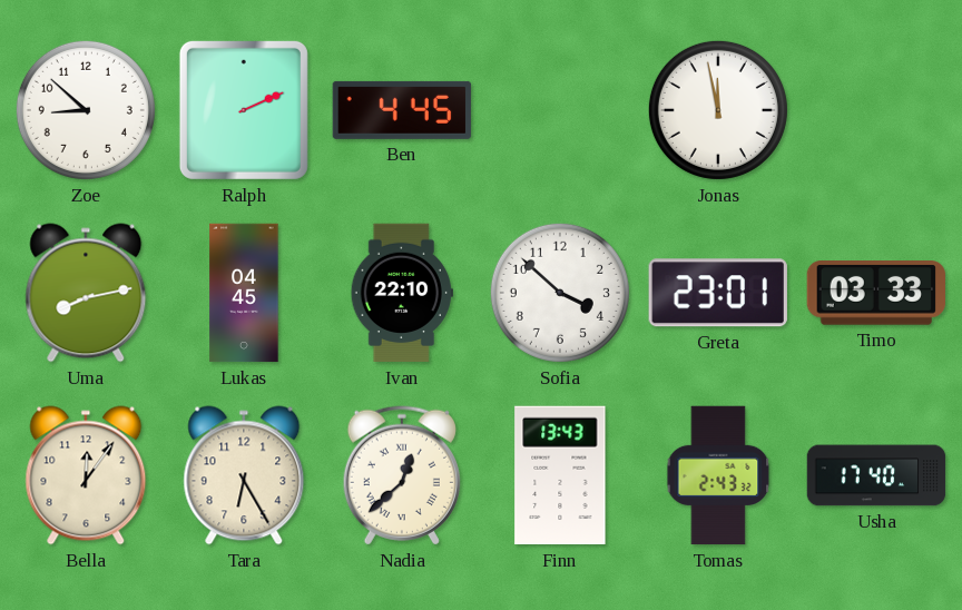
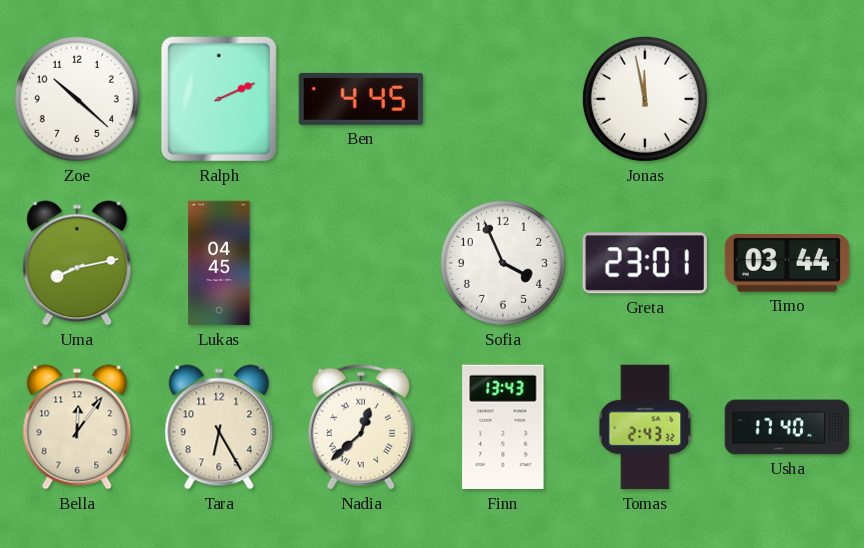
Zoe: 8:52 -> 10:22
Ivan: 22:10 -> none
Sofia: 3:52 -> 3:56
Timo: 03:33 -> 03:44
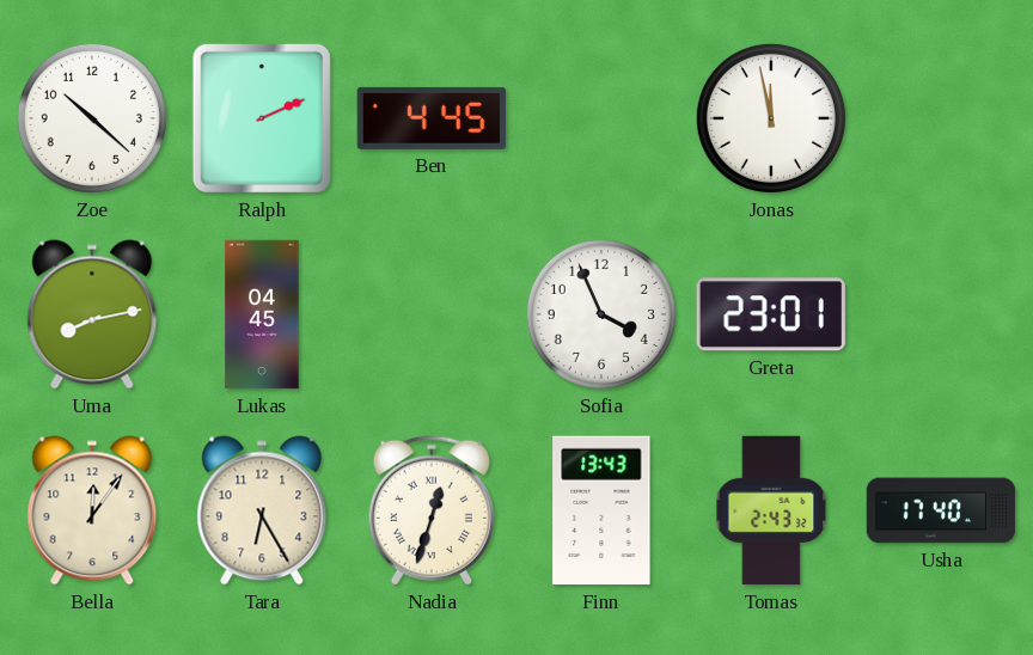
Timo: 03:44 -> none
Nadia: 12:38 -> 12:33
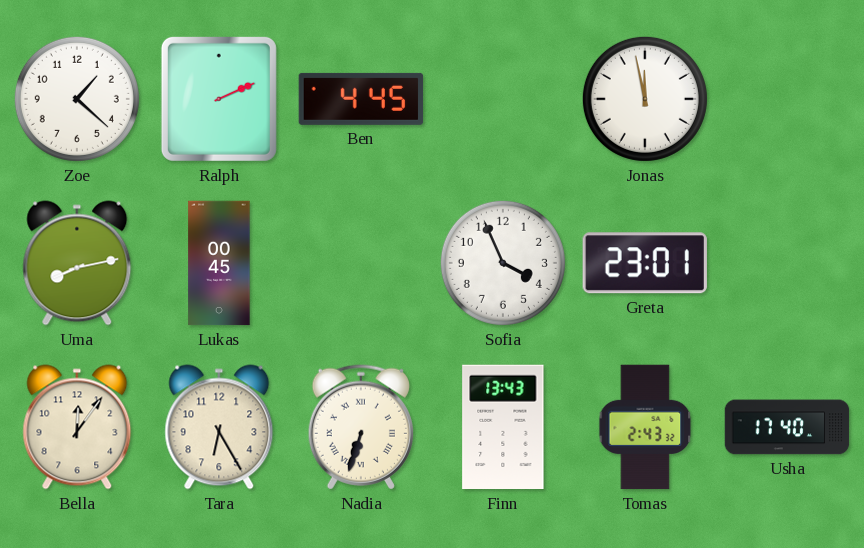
Zoe: 10:22 -> 1:22
Lukas: 04:45 -> 00:45
Nadia: 12:33 -> 6:33
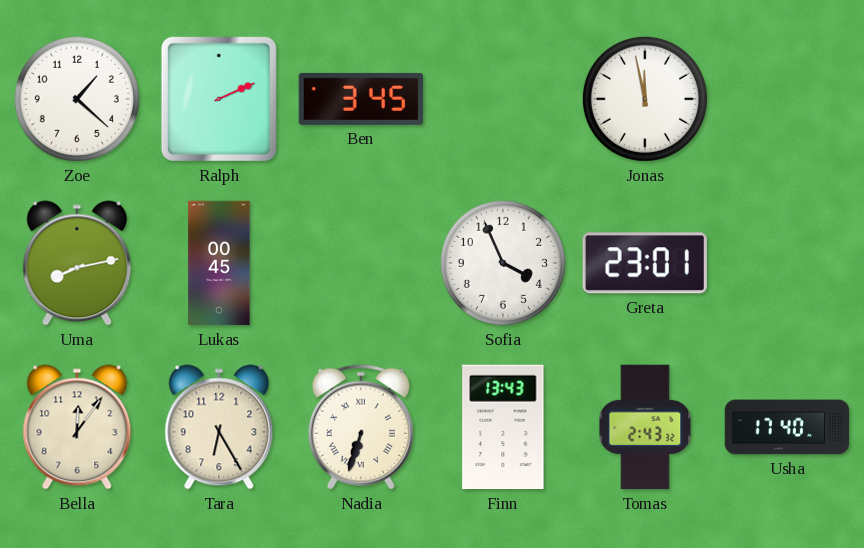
Ben: 4:45 -> 3:45
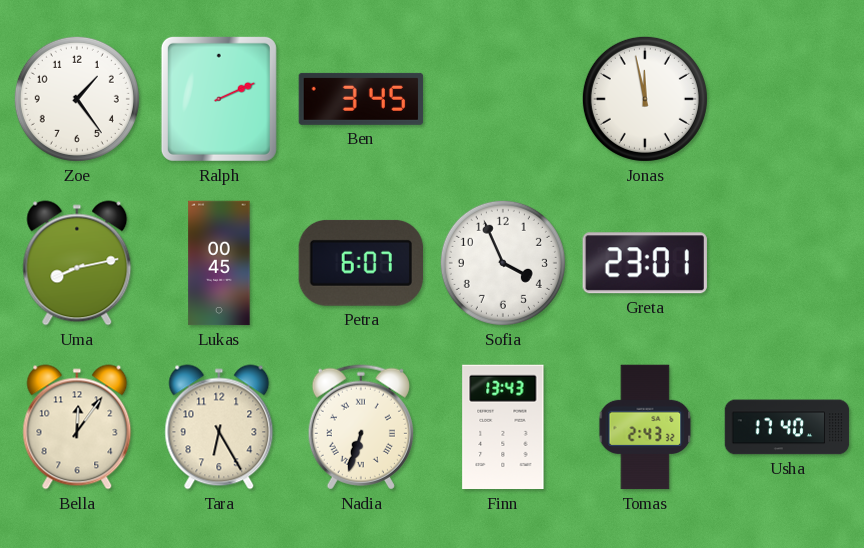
Zoe: 1:22 -> 1:24
Petra: none -> 6:07
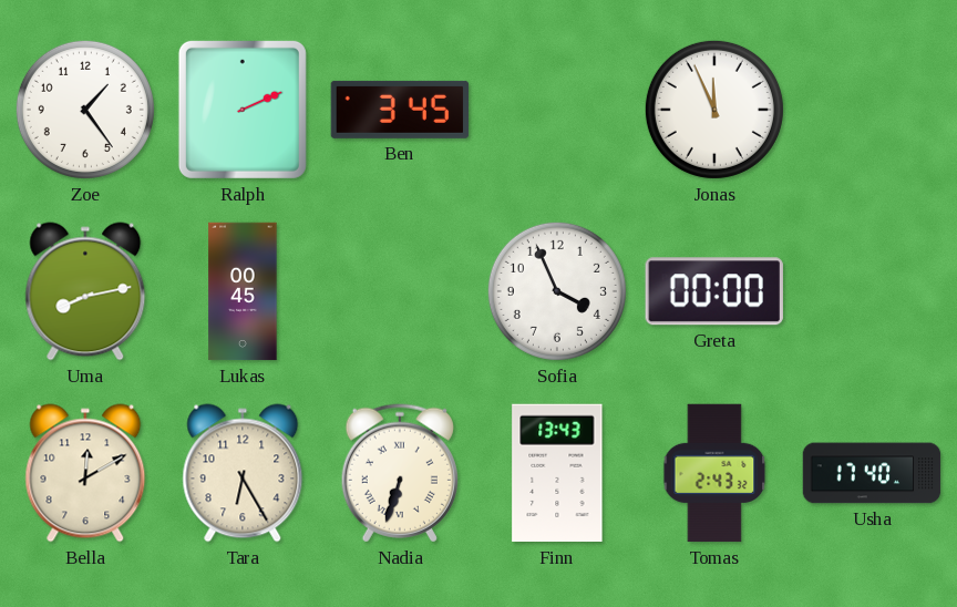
Jonas: 11:58 -> 11:56
Petra: 6:07 -> none
Greta: 23:01 -> 00:00
Bella: 12:06 -> 12:10
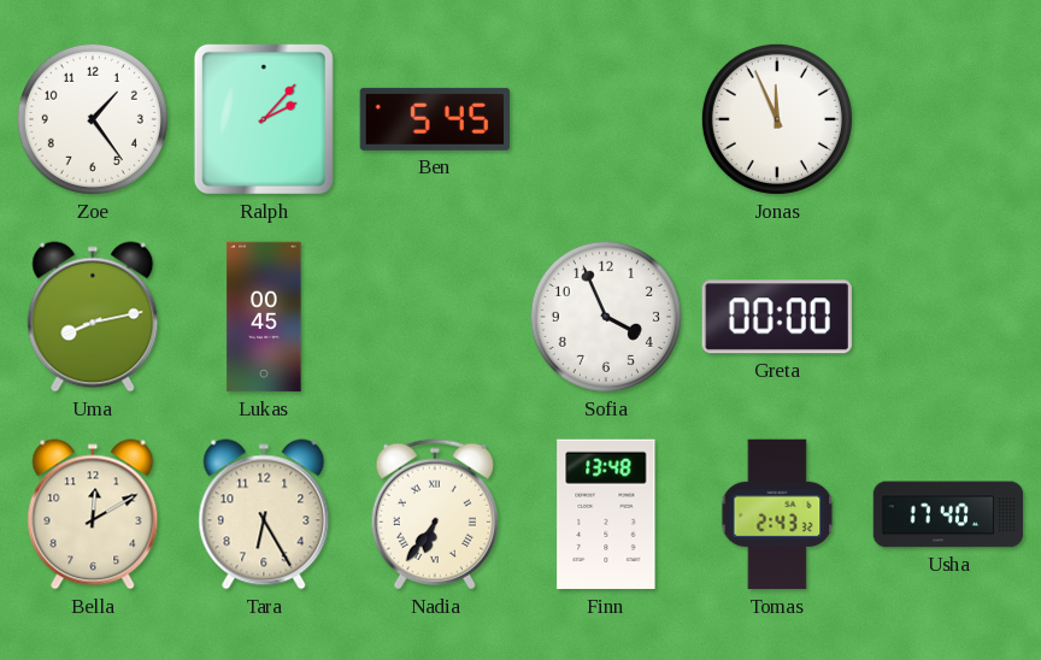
Ralph: 2:11 -> 2:07
Ben: 3:45 -> 5:45
Nadia: 6:33 -> 6:36
Finn: 13:43 -> 13:48
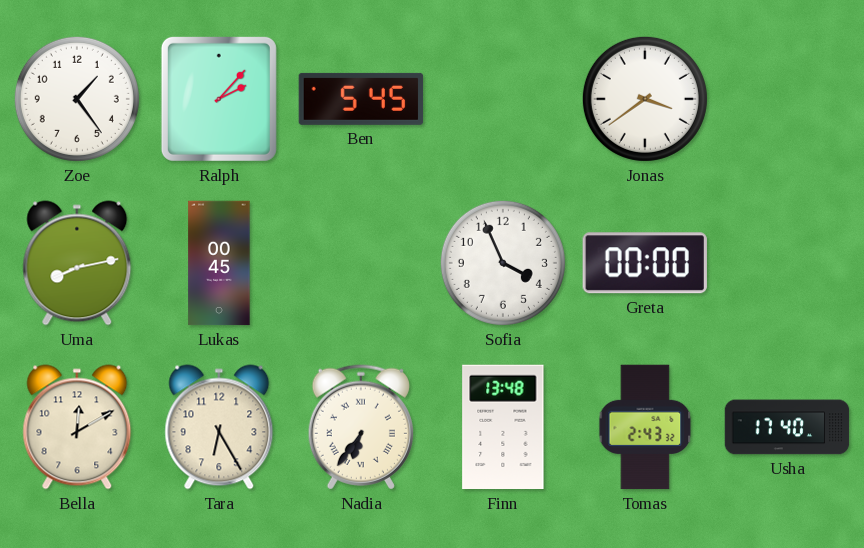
Jonas: 11:56 -> 3:39
